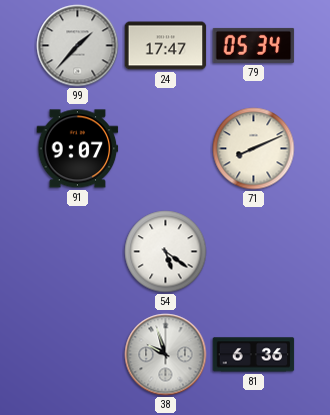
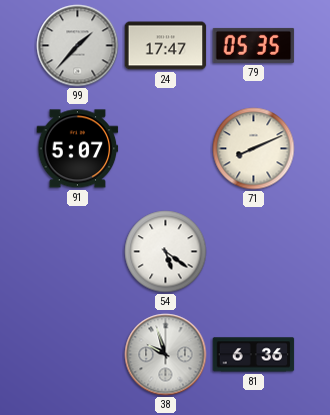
79: 05:34 -> 05:35
91: 9:07 -> 5:07
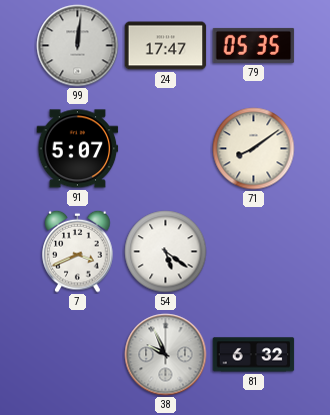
99: 1:37 -> 12:01
71: 8:11 -> 8:09
7: none -> 3:41
38: 9:57 -> 9:56
81: 6:36 -> 6:32
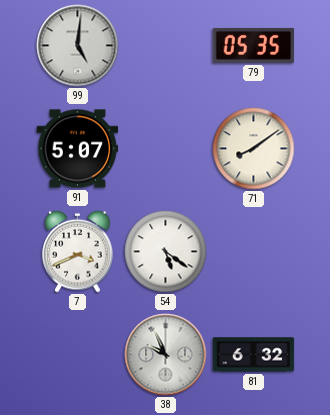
99: 12:01 -> 5:01
24: 17:47 -> none
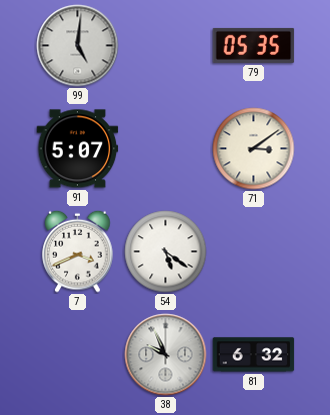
71: 8:09 -> 3:09
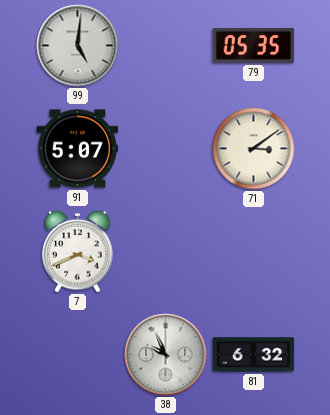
54: 5:21 -> none
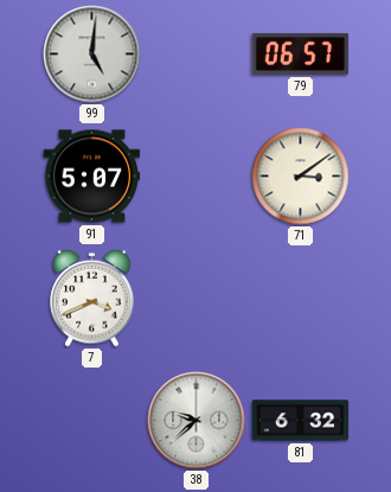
79: 05:35 -> 06:57
38: 9:56 -> 9:38
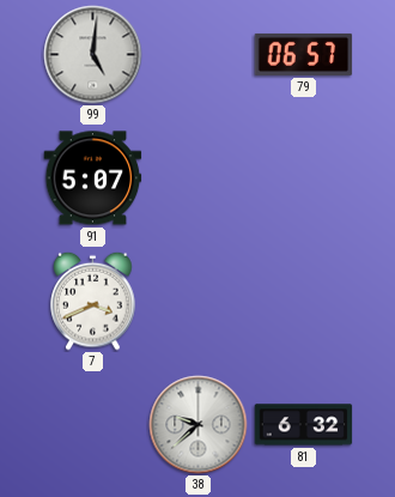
71: 3:09 -> none
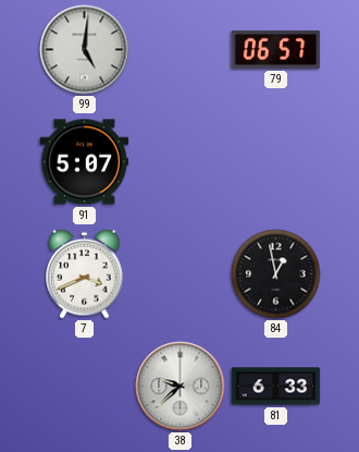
84: none -> 12:58
81: 6:32 -> 6:33
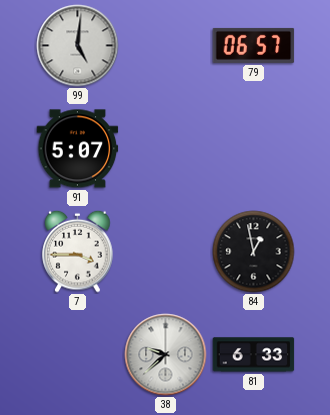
7: 3:41 -> 3:45
